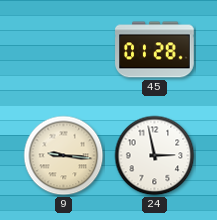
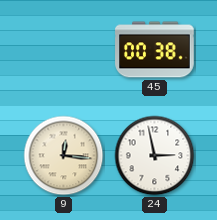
45: 01:28 -> 00:38
9: 9:16 -> 12:16
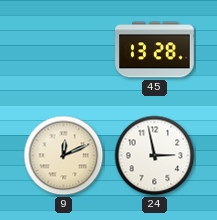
45: 00:38 -> 13:28
9: 12:16 -> 12:11
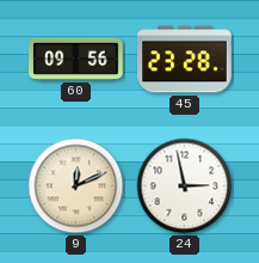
60: none -> 09:56
45: 13:28 -> 23:28
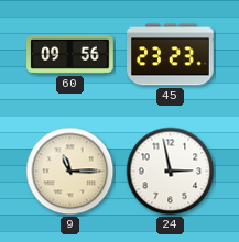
45: 23:28 -> 23:23
9: 12:11 -> 11:15
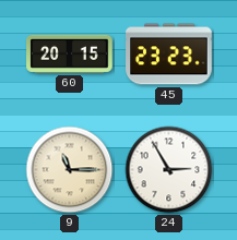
60: 09:56 -> 20:15
24: 2:58 -> 2:55
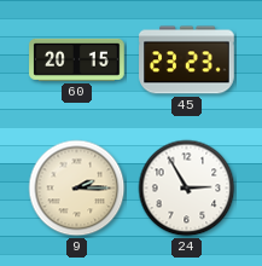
9: 11:15 -> 2:15
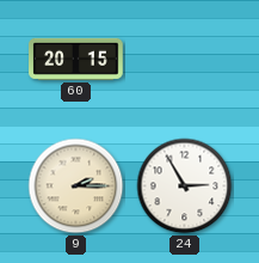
45: 23:23 -> none
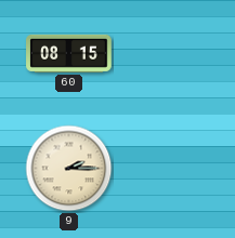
60: 20:15 -> 08:15
24: 2:55 -> none
